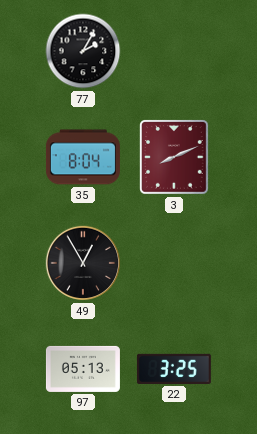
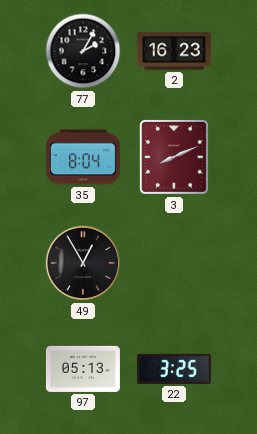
2: none -> 16:23
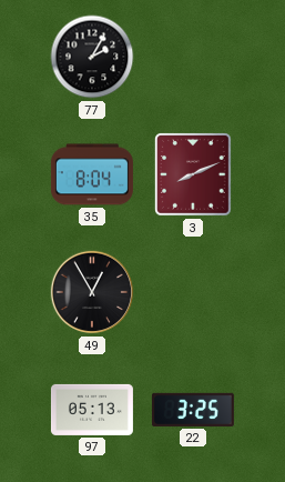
2: 16:23 -> none
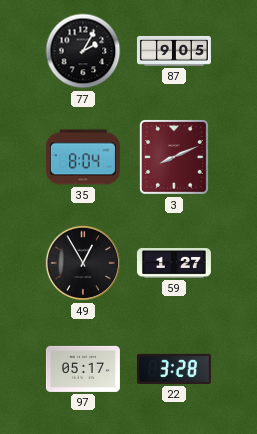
87: none -> 9:05
59: none -> 1:27
97: 05:13 -> 05:17
22: 3:25 -> 3:28
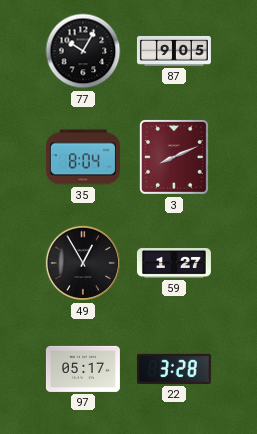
77: 2:05 -> 10:05
